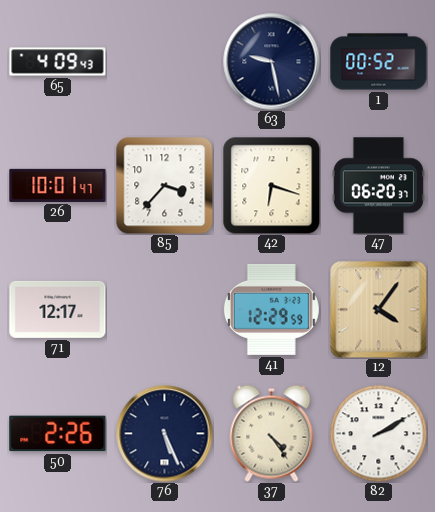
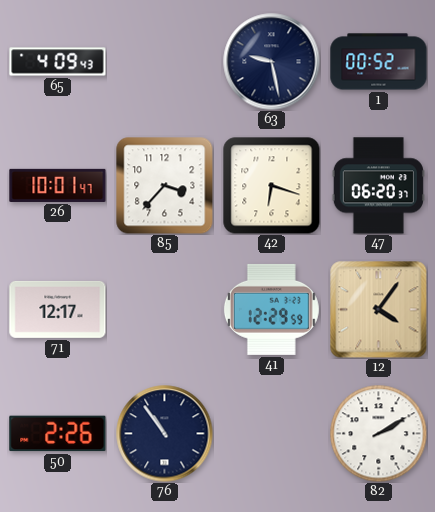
76: 5:26 -> 10:54
37: 4:24 -> none
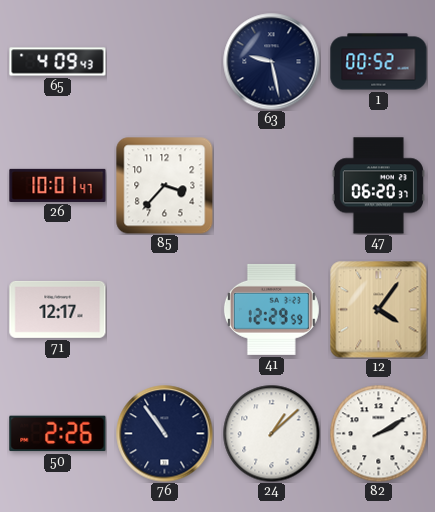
42: 6:18 -> none
24: none -> 1:08
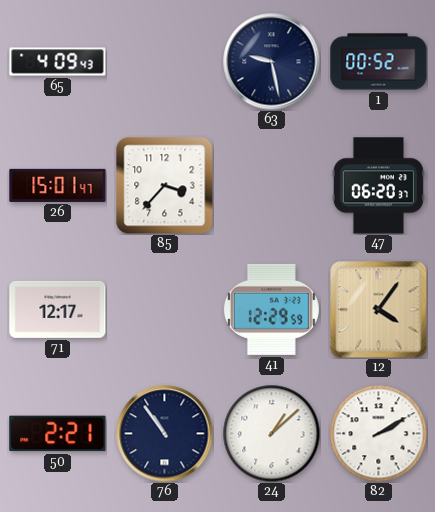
26: 10:01 -> 15:01
50: 2:26 -> 2:21
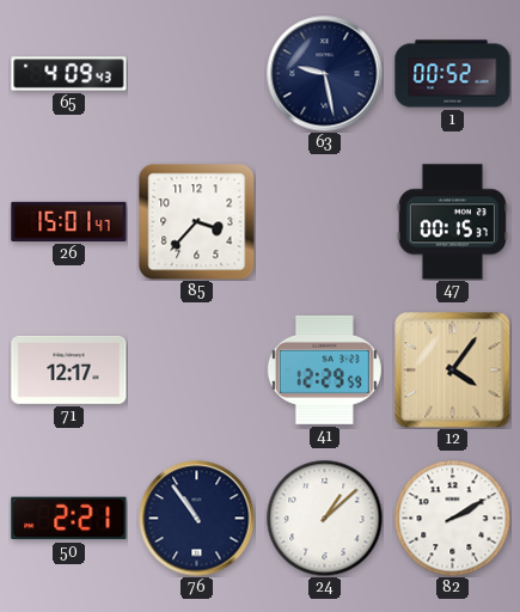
47: 06:20 -> 00:15
